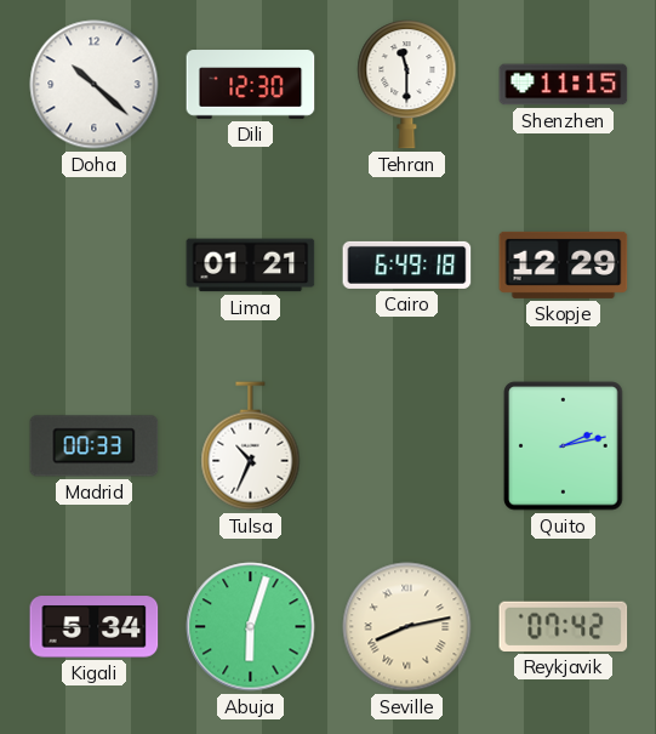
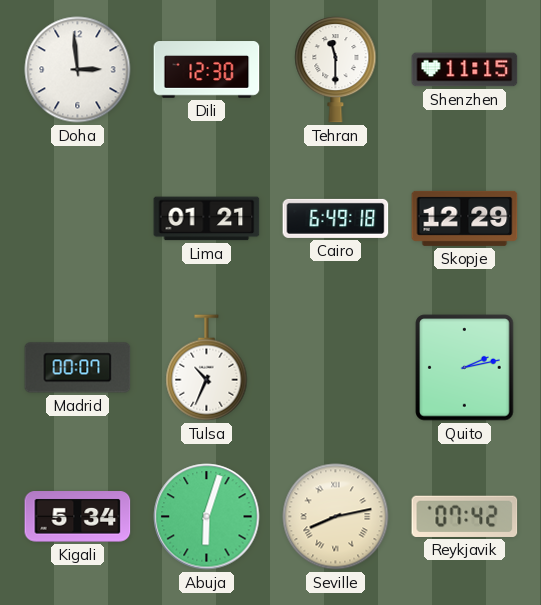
Doha: 10:22 -> 2:59
Madrid: 00:33 -> 00:07
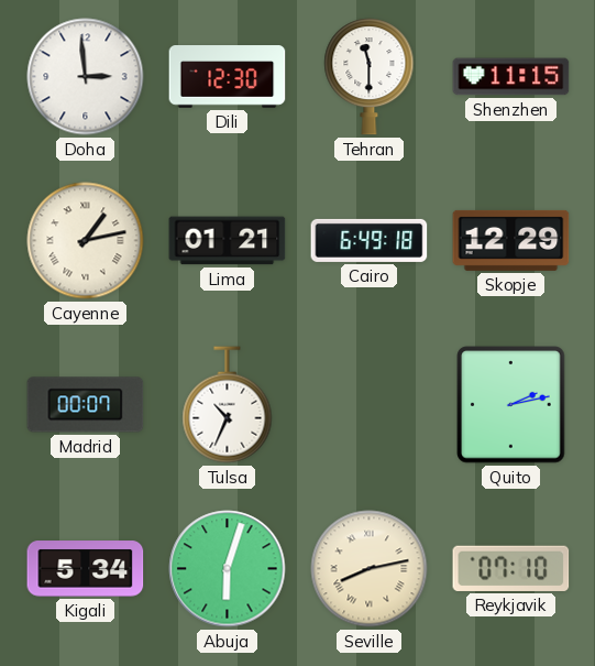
Cayenne: none -> 1:13
Reykjavik: 07:42 -> 07:10
